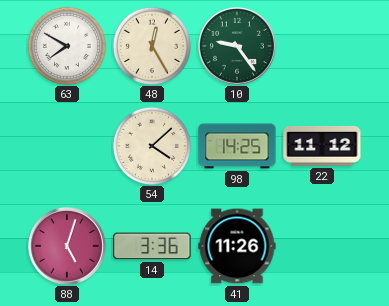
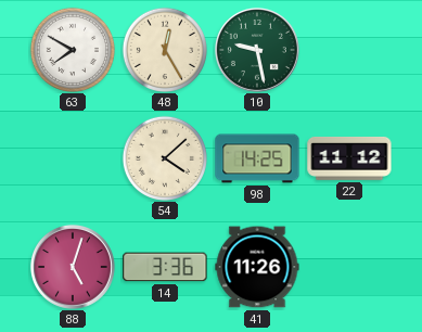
10: 9:24 -> 9:28
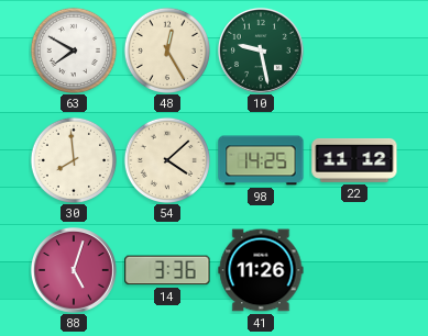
30: none -> 7:59
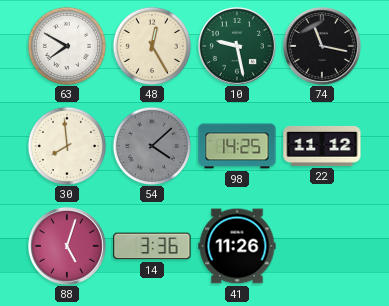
74: none -> 11:17
54 dial: cream -> grey
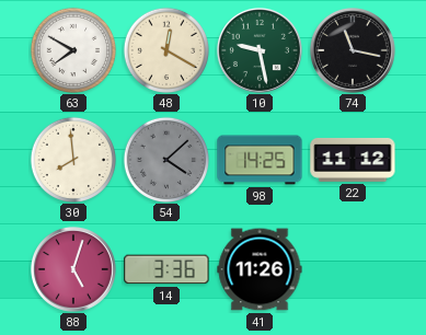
48: 12:25 -> 12:20
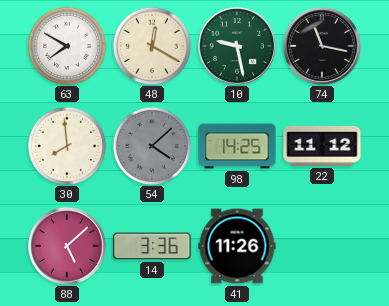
88: 5:03 -> 5:08
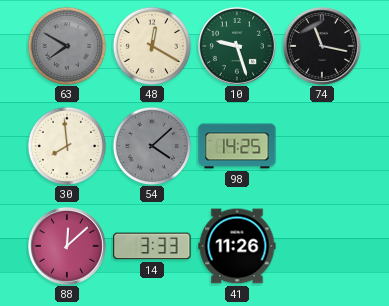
63 dial: white -> grey
10: 9:28 -> 9:27
22: 11:12 -> none
88: 5:08 -> 12:08
14: 3:36 -> 3:33
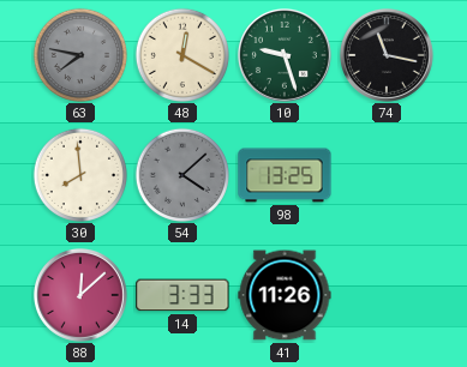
63: 7:50 -> 7:47
98: 14:25 -> 13:25
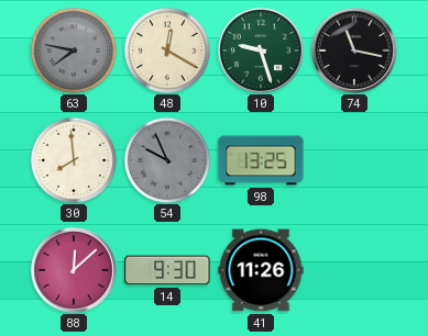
54: 4:08 -> 9:56
14: 3:33 -> 9:30
